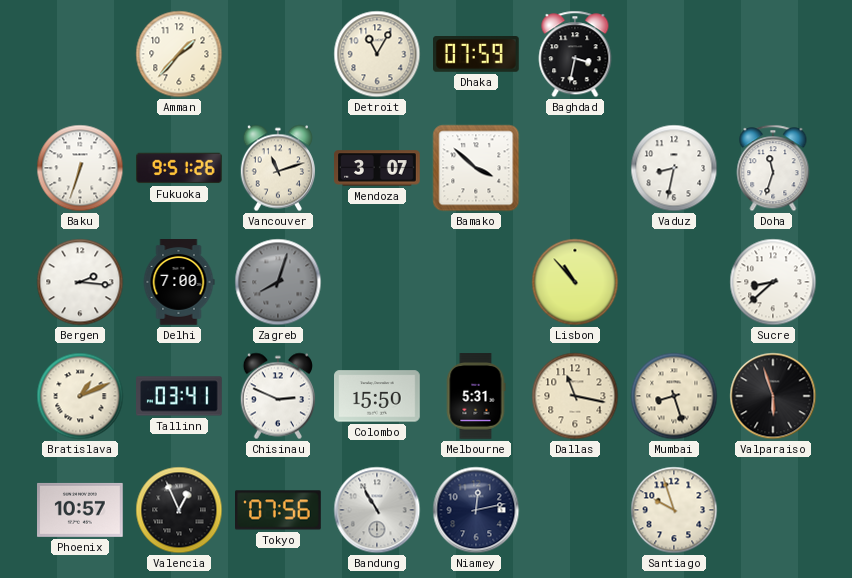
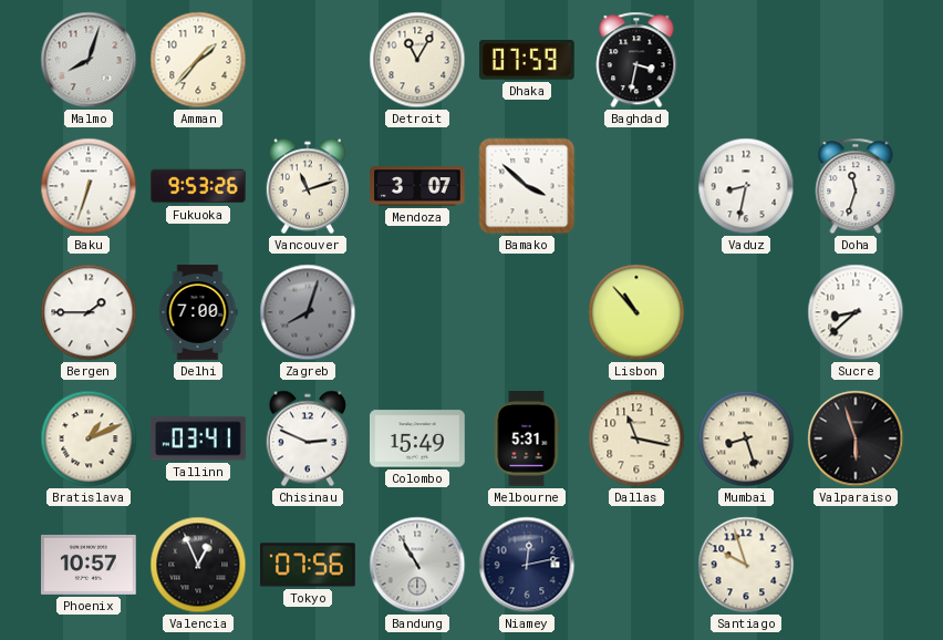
Malmo: none -> 8:03
Fukuoka: 9:51 -> 9:53
Bergen: 2:16 -> 1:45
Colombo: 15:50 -> 15:49
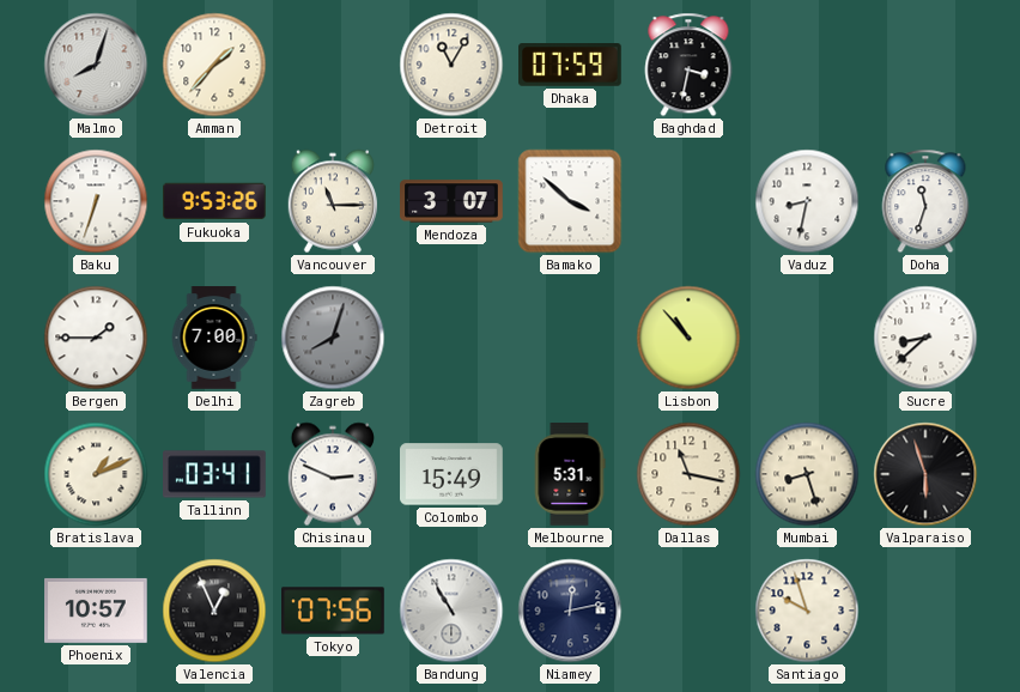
Vancouver: 11:12 -> 11:15
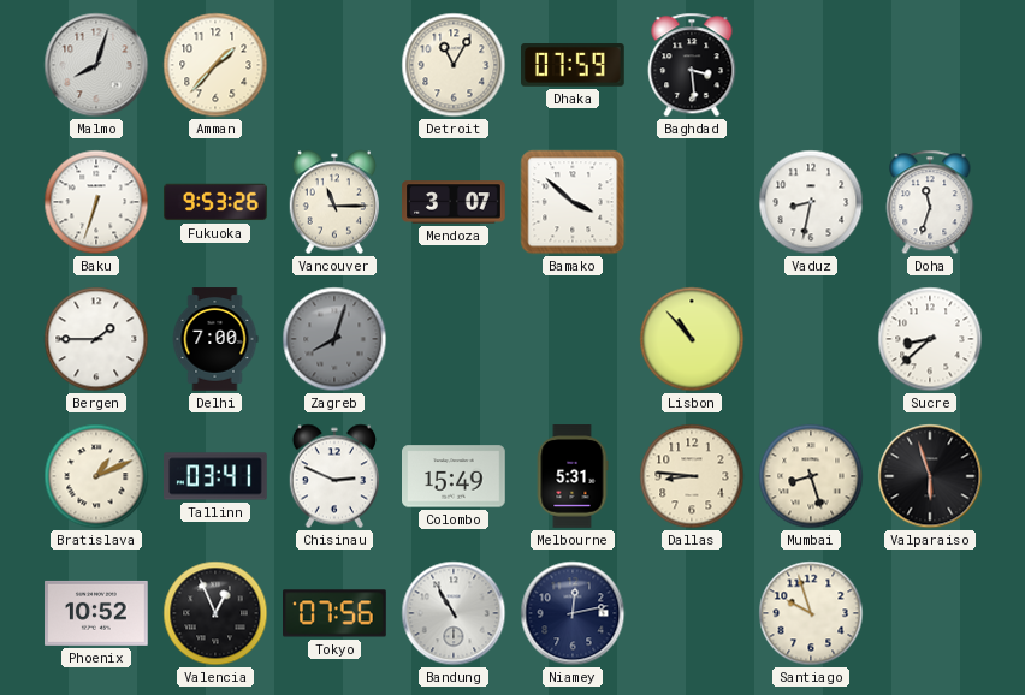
Baghdad: 3:32 -> 3:29
Dallas: 11:17 -> 8:46
Phoenix: 10:57 -> 10:52
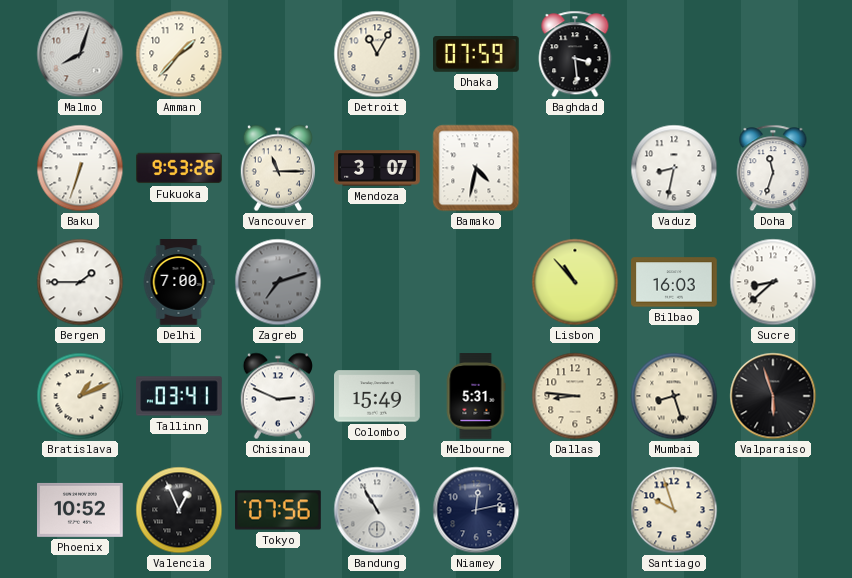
Bamako: 3:52 -> 4:32
Zagreb: 8:03 -> 7:12
Bilbao: none -> 16:03
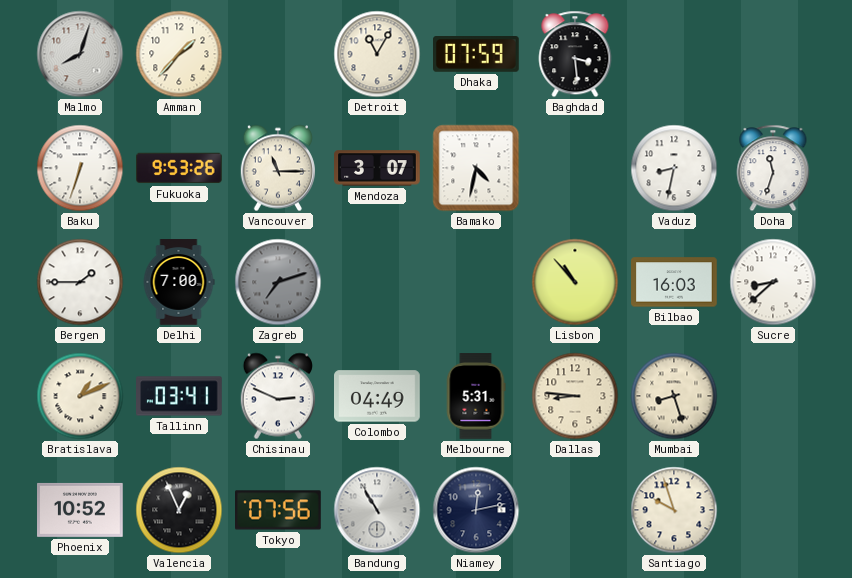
Colombo: 15:49 -> 04:49
Valparaiso: 5:57 -> none
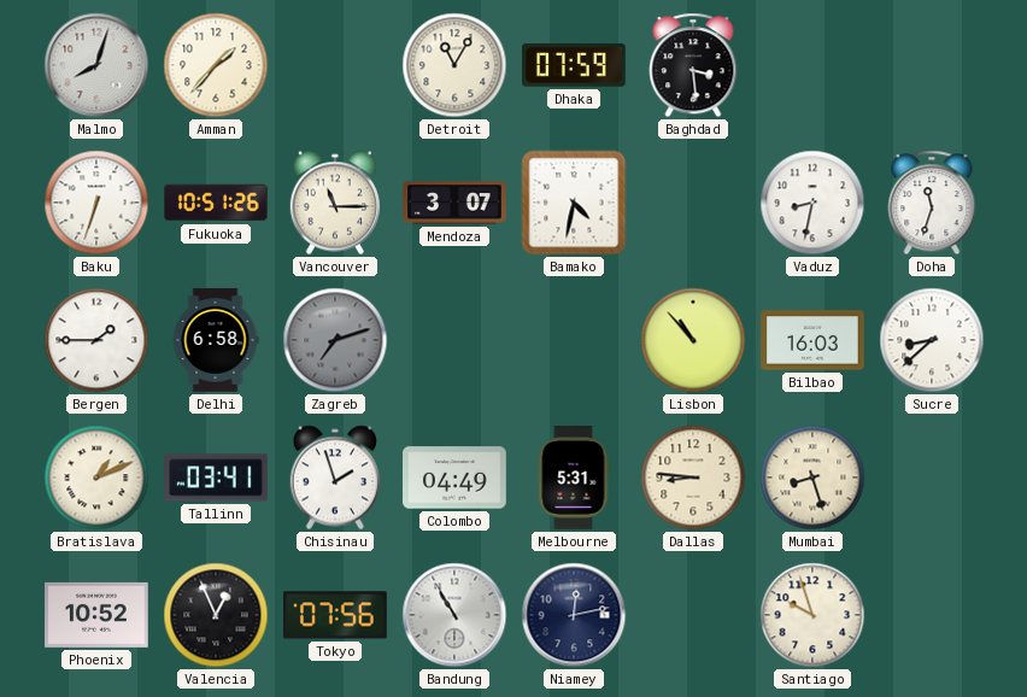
Fukuoka: 9:53 -> 10:51
Delhi: 7:00 -> 6:58
Chisinau: 2:49 -> 1:57
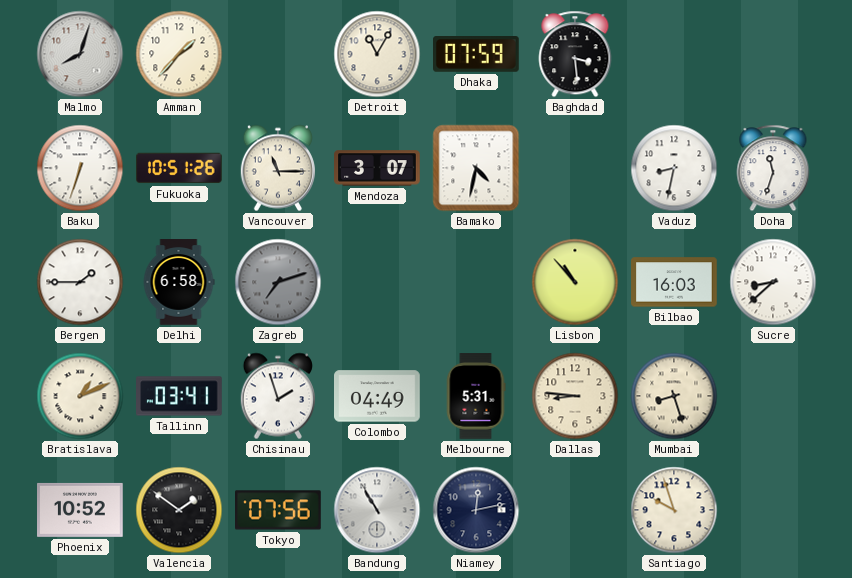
Valencia: 12:56 -> 1:51
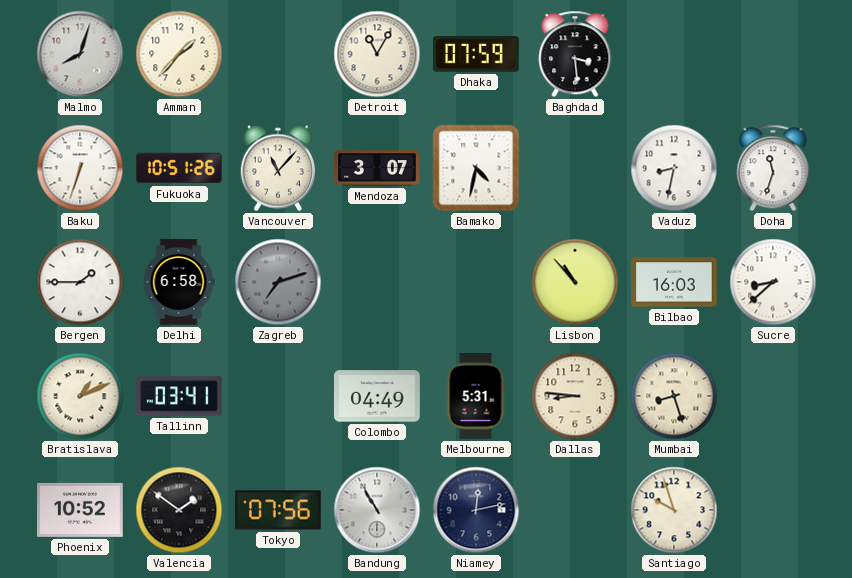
Vancouver: 11:15 -> 11:07
Chisinau: 1:57 -> none
